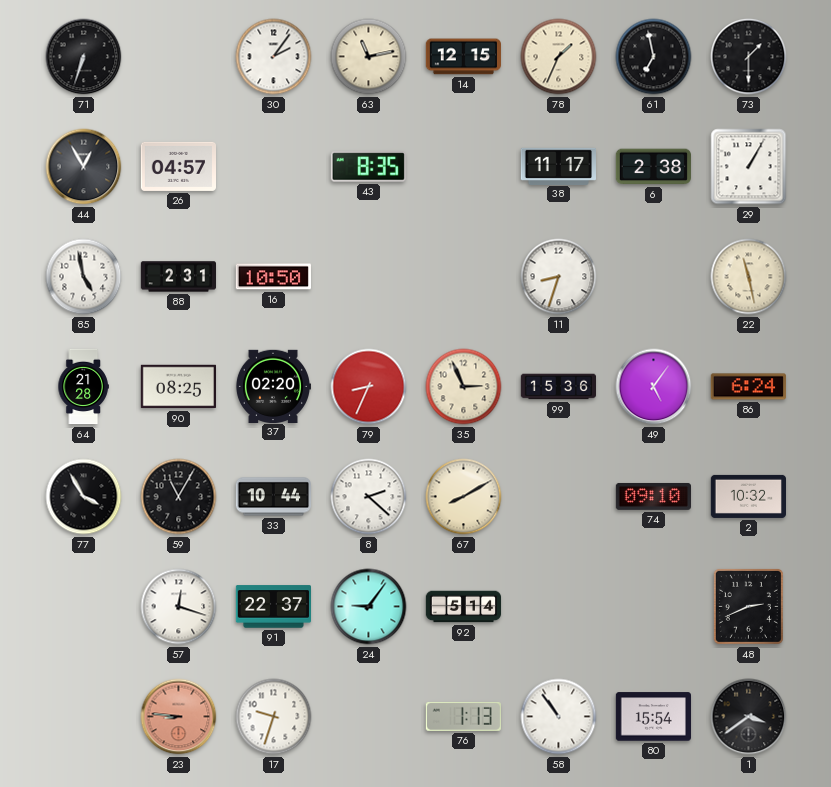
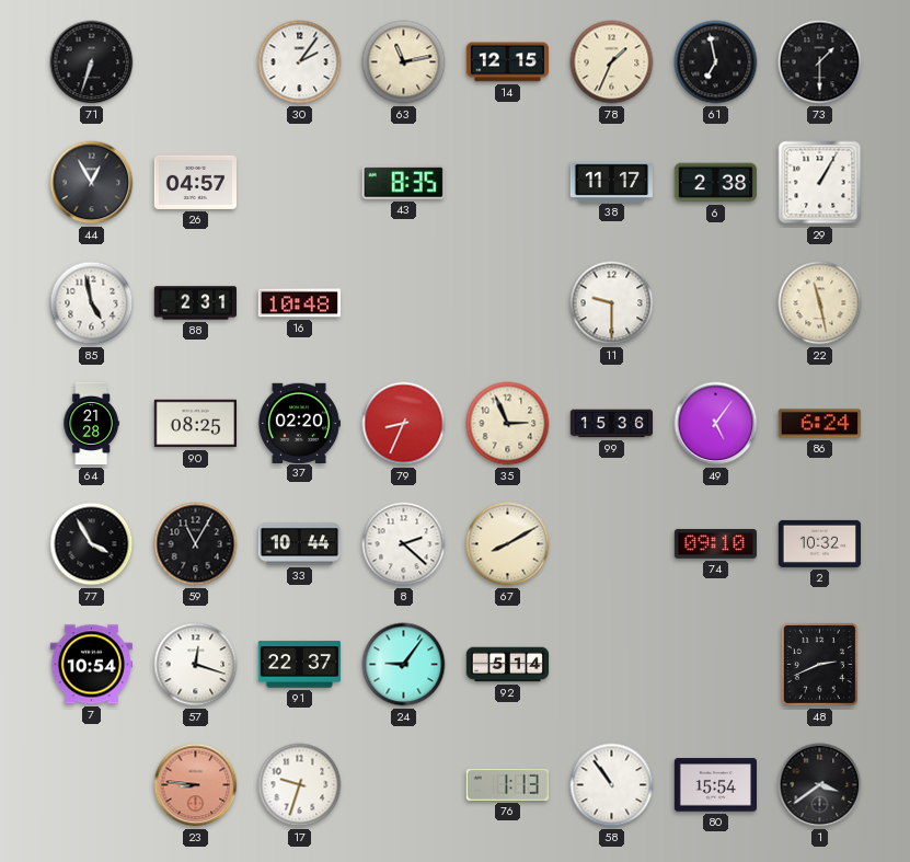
16: 10:50 -> 10:48
11: 8:33 -> 9:30
7: none -> 10:54
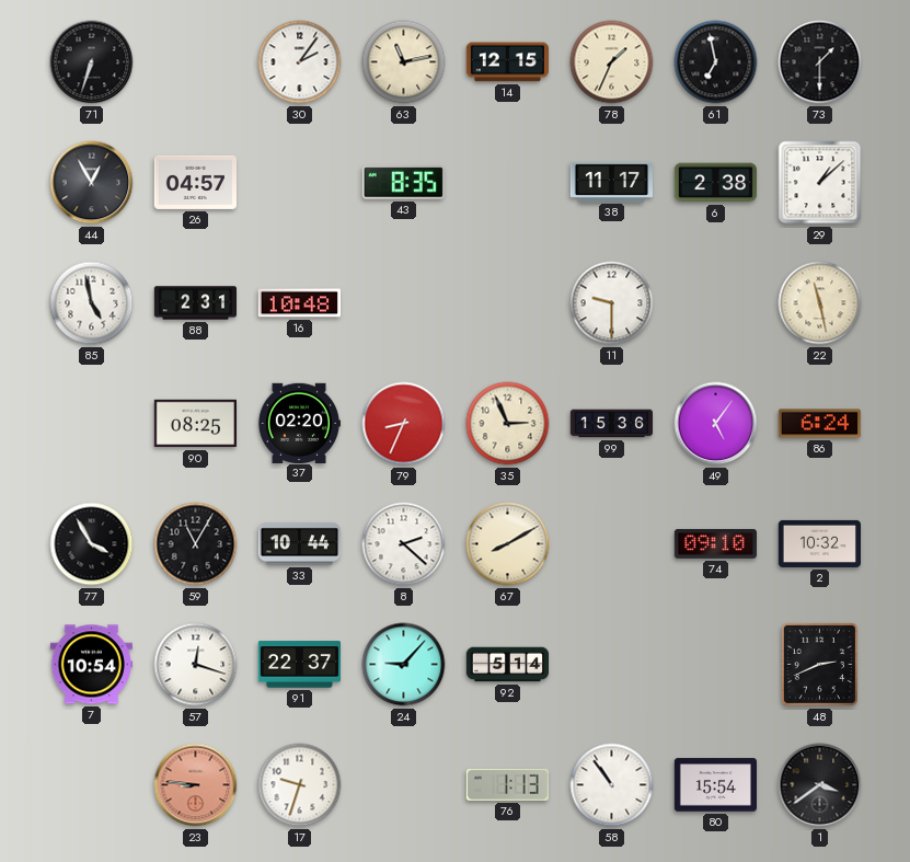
29: 1:05 -> 1:08
64: 21:28 -> none
24: 9:06 -> 9:07
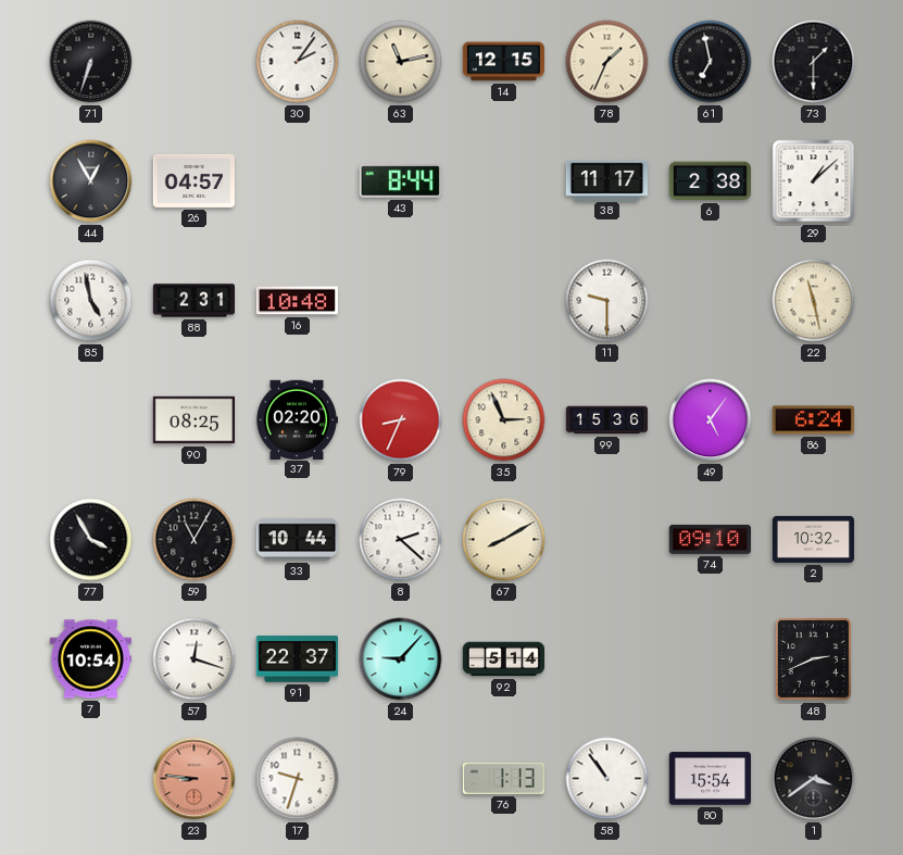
43: 8:35 -> 8:44
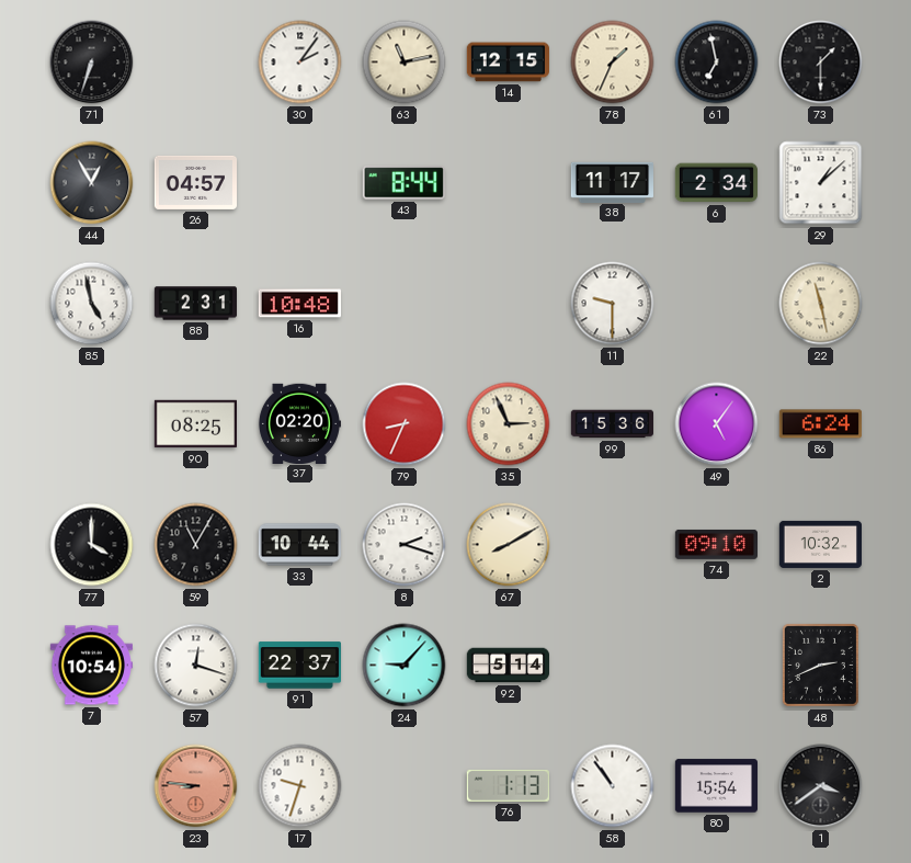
6: 2:38 -> 2:34
77: 3:55 -> 4:00
8: 2:22 -> 2:18
